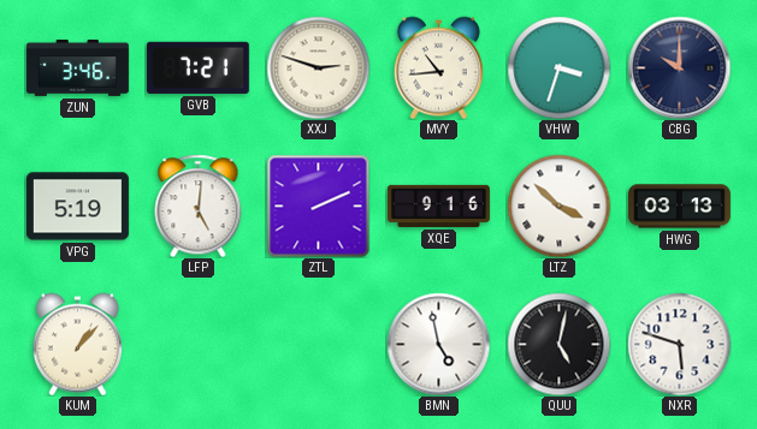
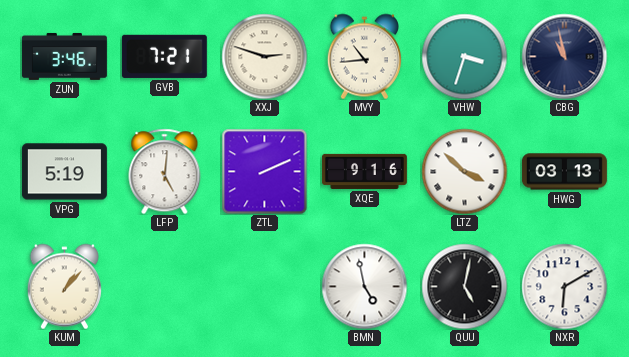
CBG: 10:00 -> 10:58
NXR: 5:48 -> 6:10
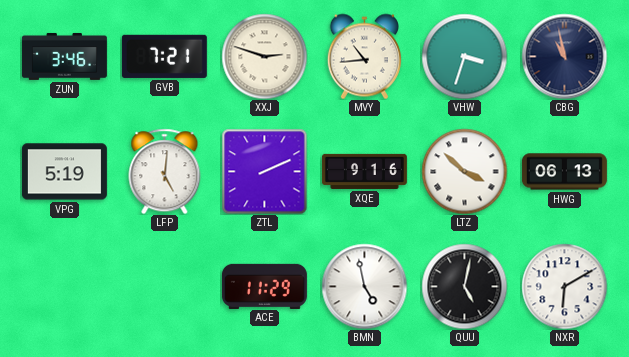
HWG: 03:13 -> 06:13
KUM: 1:07 -> none
ACE: none -> 11:29
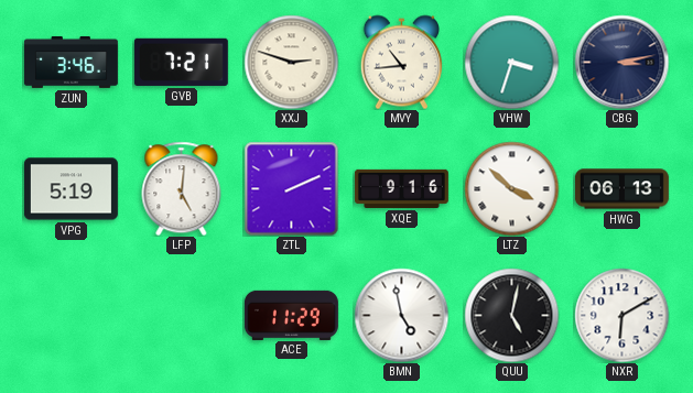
CBG: 10:58 -> 3:13
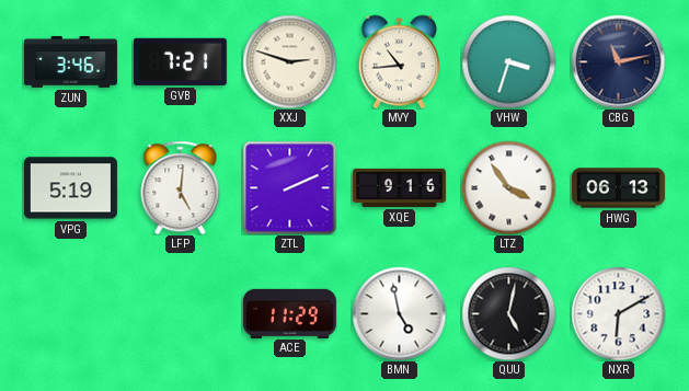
CBG: 3:13 -> 11:13
LTZ: 3:52 -> 3:54
